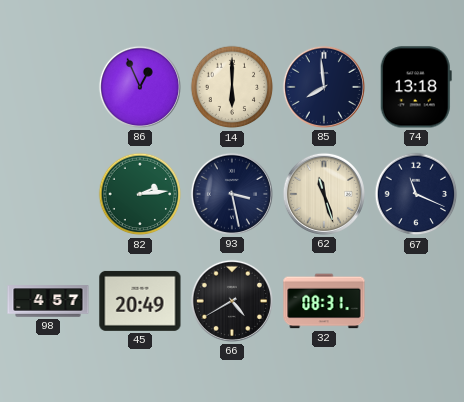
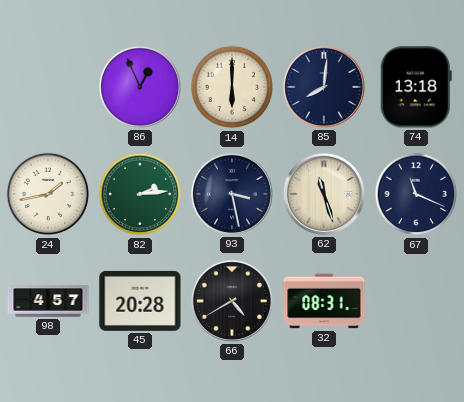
85: 7:59 -> 8:01
24: none -> 1:43
45: 20:49 -> 20:28
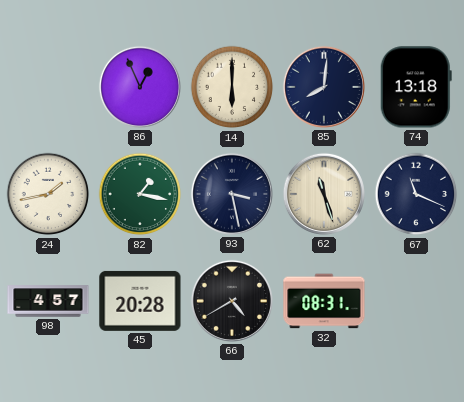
82: 2:14 -> 1:17
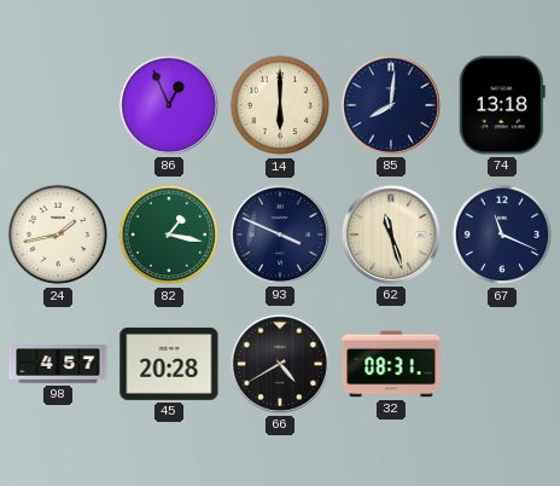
93: 3:28 -> 3:49
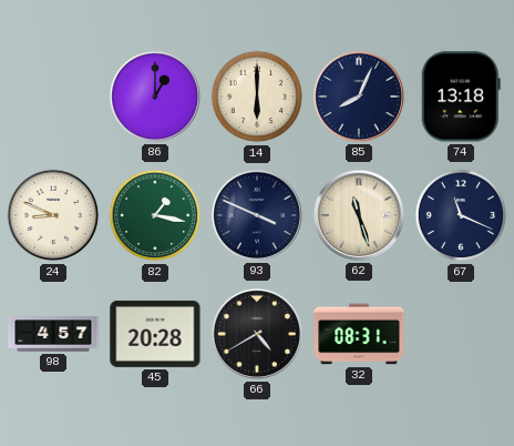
86: 12:56 -> 1:00
85: 8:01 -> 8:04
24: 1:43 -> 8:49
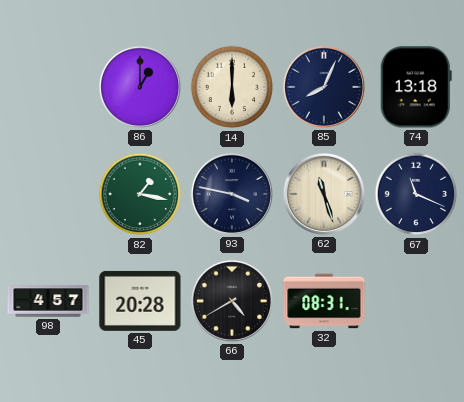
24: 8:49 -> none
93: 3:49 -> 3:47
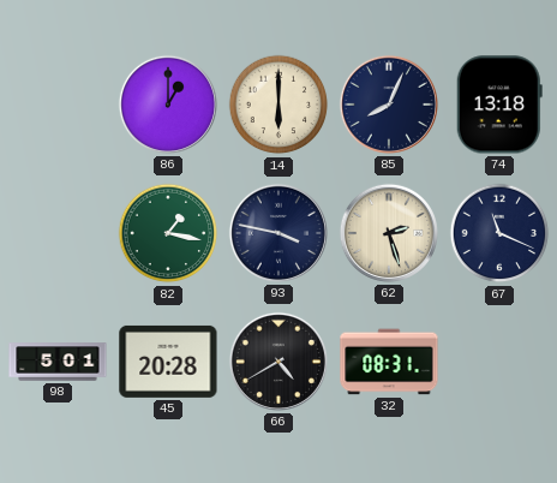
62: 11:27 -> 2:27
98: 4:57 -> 5:01
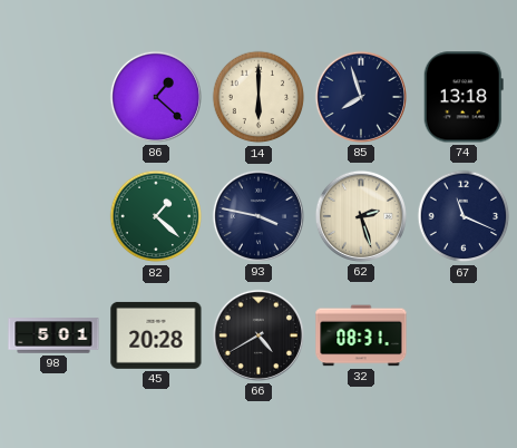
86: 1:00 -> 1:22
85: 8:04 -> 7:57
82: 1:17 -> 1:22
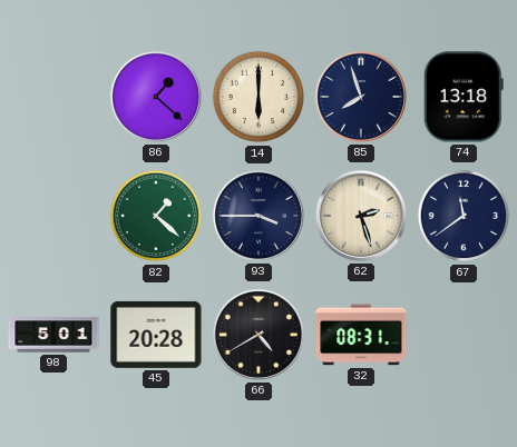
93: 3:47 -> 3:45
67: 11:19 -> 11:39
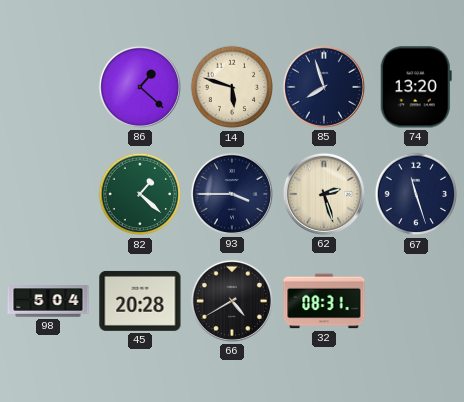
14: 6:00 -> 5:48
74: 13:18 -> 13:20
67: 11:39 -> 11:27
98: 5:01 -> 5:04
